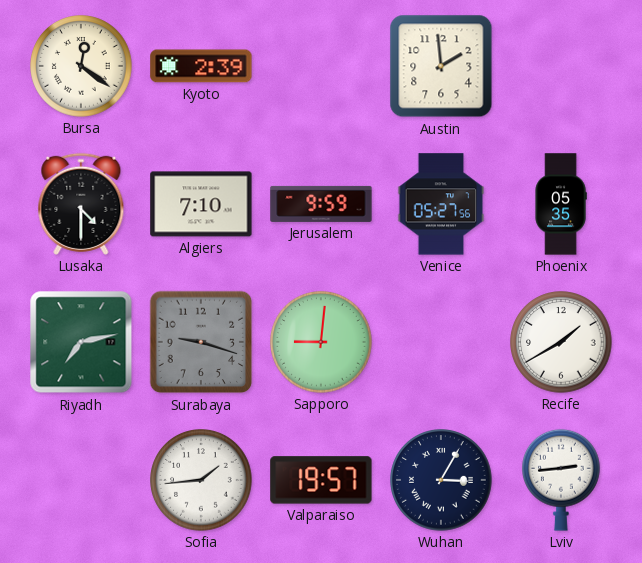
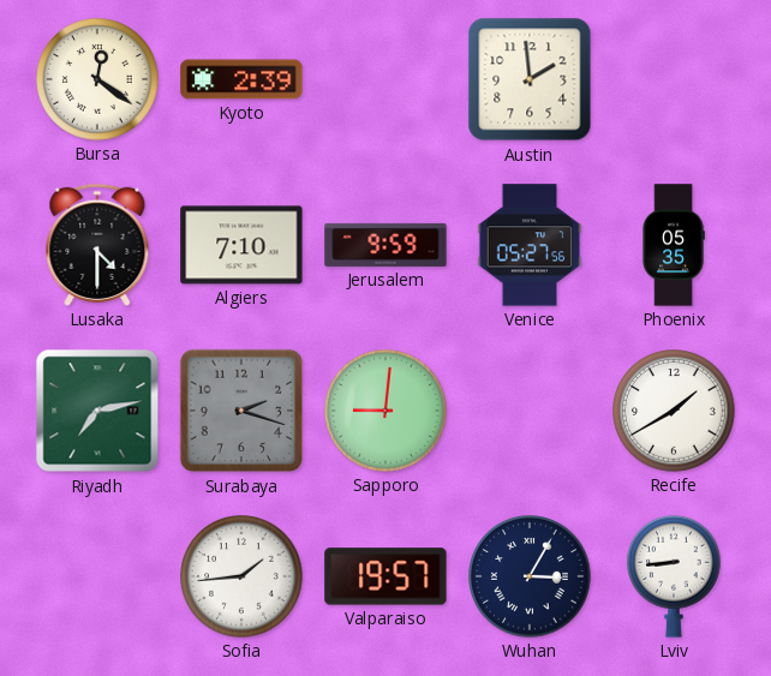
Surabaya: 9:18 -> 2:18
Lviv: 2:44 -> 8:44
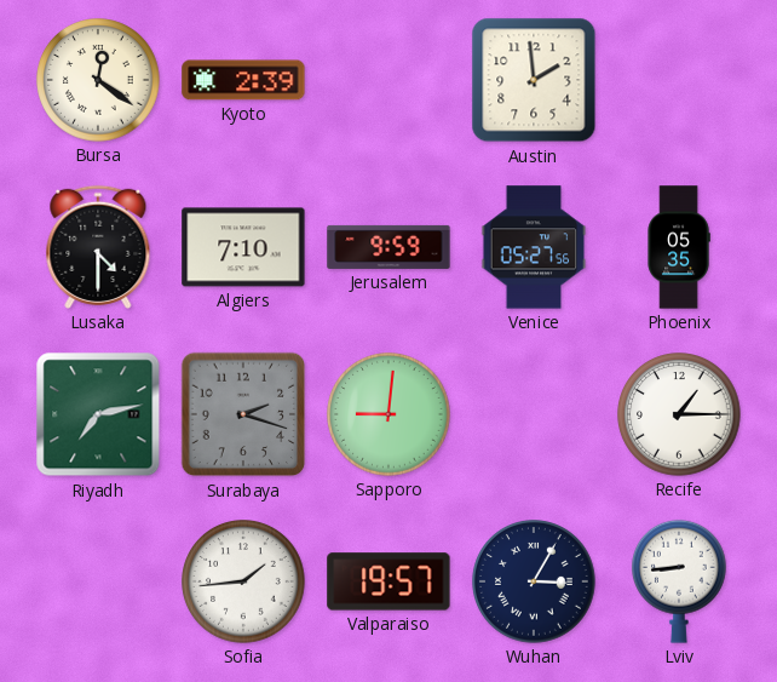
Recife: 1:40 -> 1:15
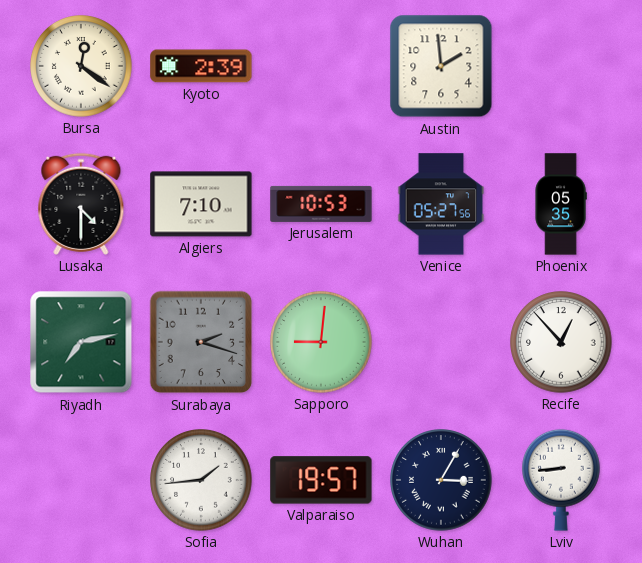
Jerusalem: 9:59 -> 10:53
Recife: 1:15 -> 12:53
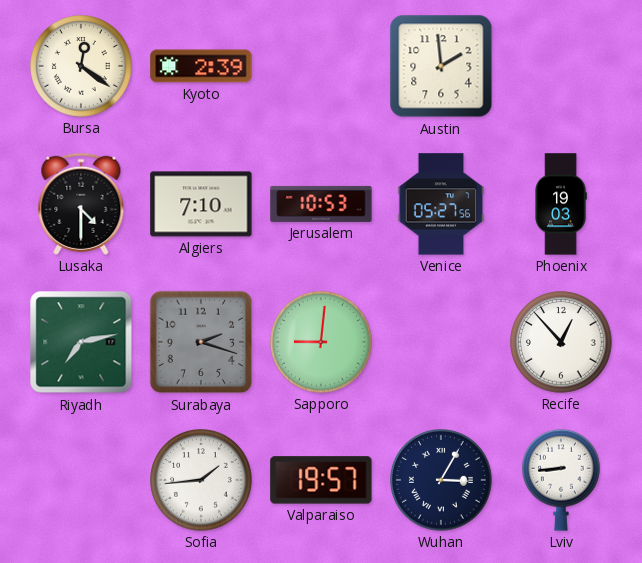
Phoenix: 05:35 -> 19:03
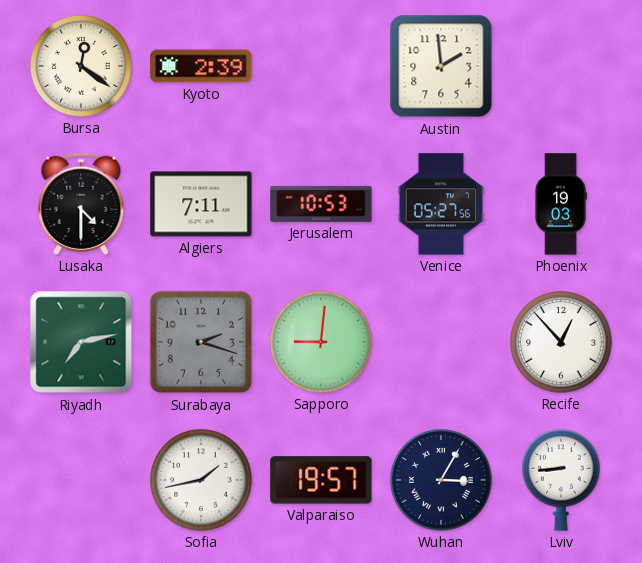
Algiers: 7:10 -> 7:11
Sofia: 1:44 -> 1:43
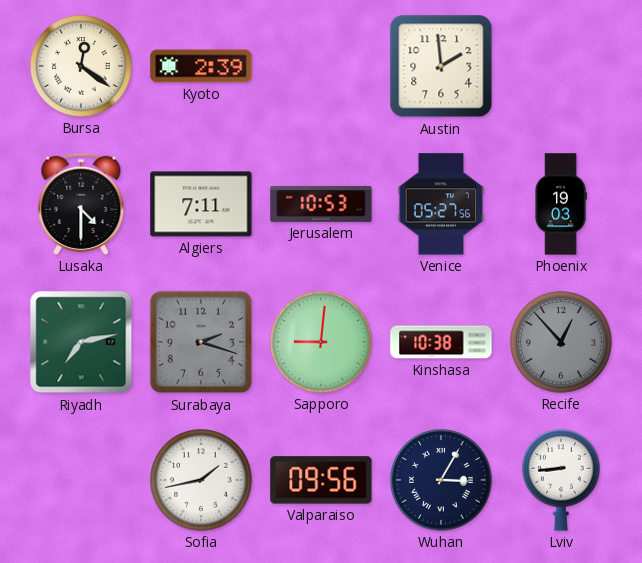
Kinshasa: none -> 10:38
Recife dial: white -> grey
Valparaiso: 19:57 -> 09:56
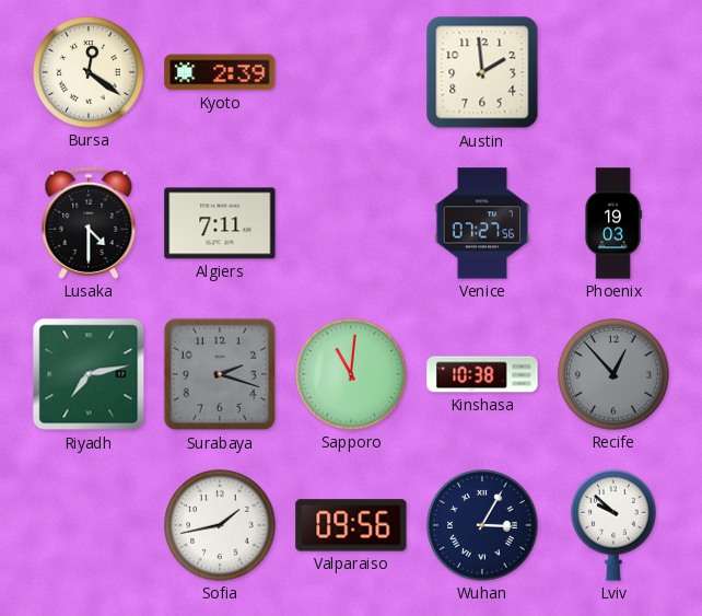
Jerusalem: 10:53 -> none
Venice: 05:27 -> 07:27
Sapporo: 9:01 -> 11:01
Lviv: 8:44 -> 9:52
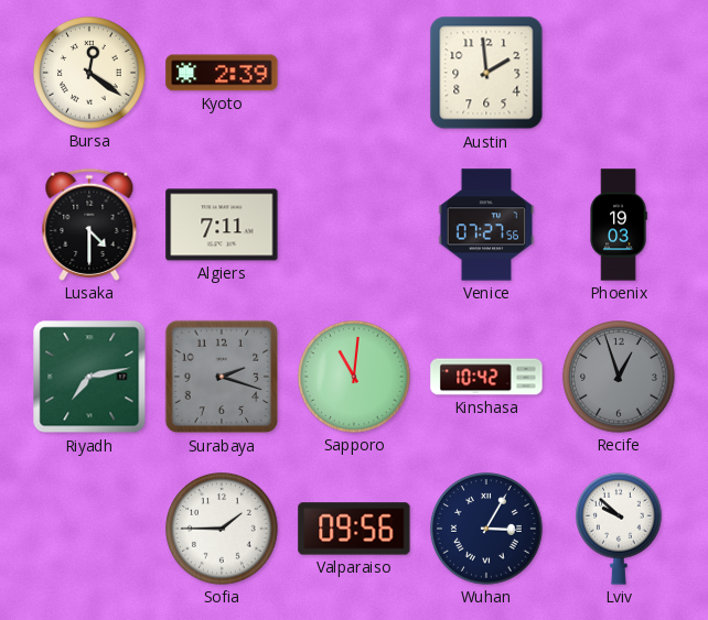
Kinshasa: 10:38 -> 10:42
Recife: 12:53 -> 12:57
Sofia: 1:43 -> 1:45
